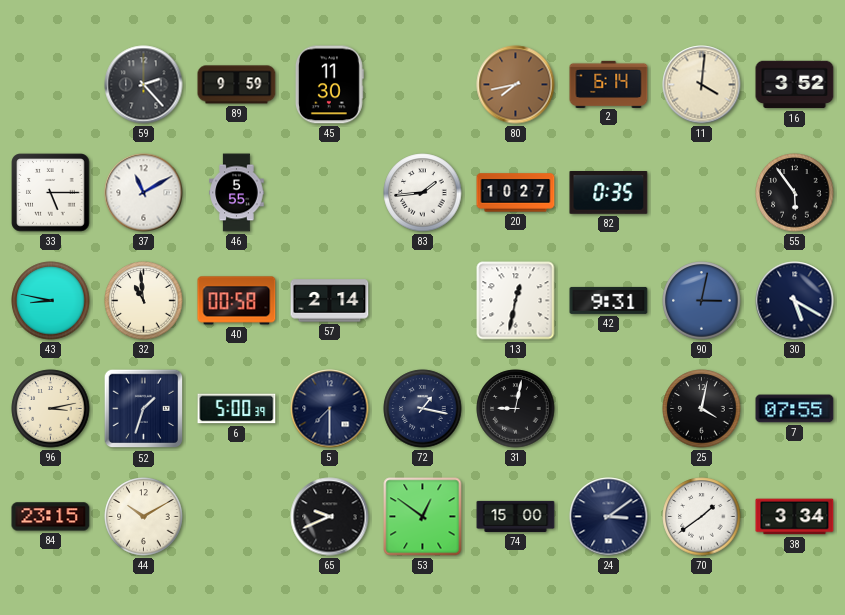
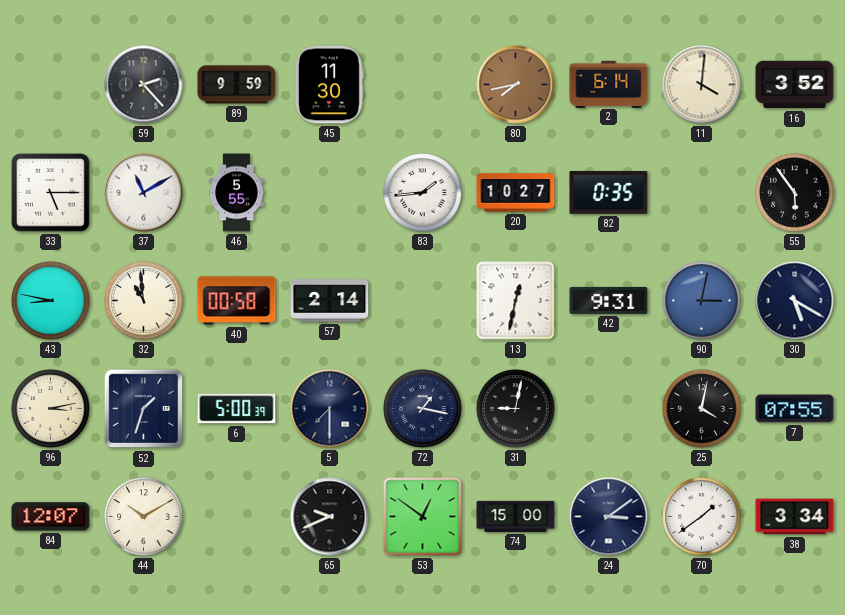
84: 23:15 -> 12:07
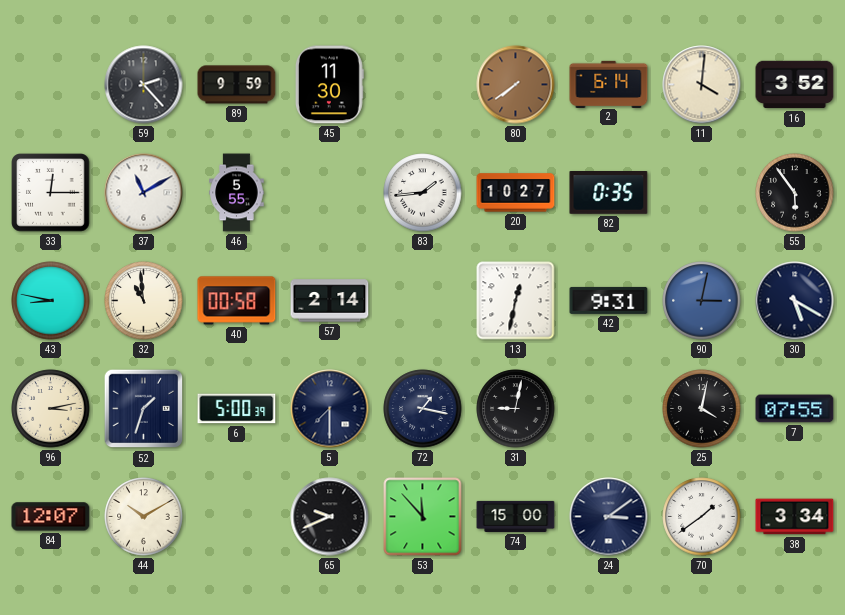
80: 7:43 -> 7:39
33: 5:15 -> 12:15
53: 12:51 -> 11:53
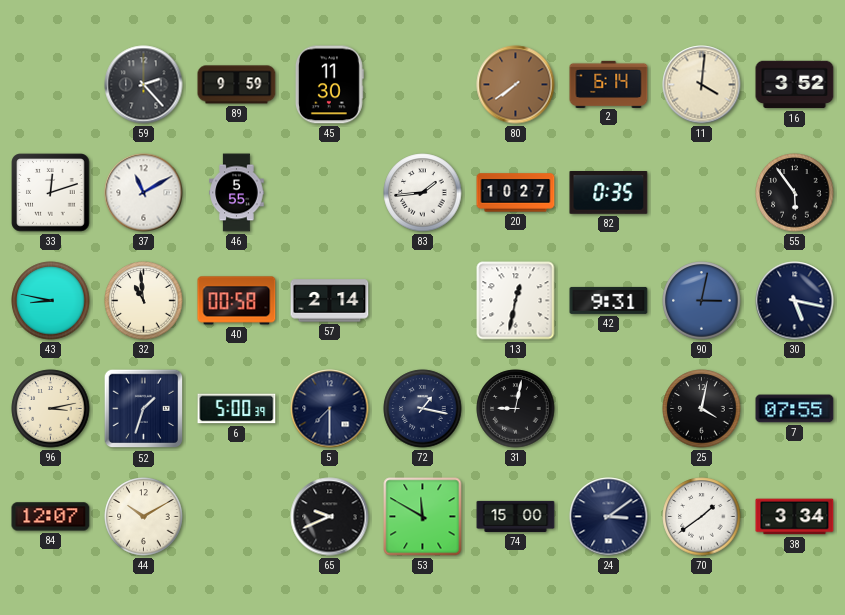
33: 12:15 -> 12:12
30: 5:20 -> 5:17
53: 11:53 -> 11:50
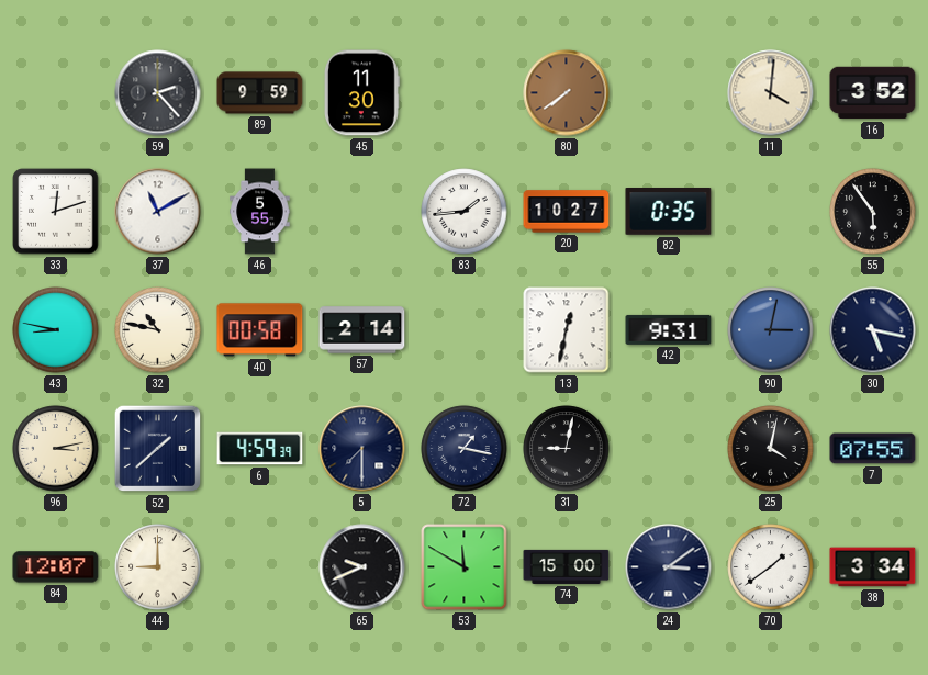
2: 6:14 -> none
32: 10:59 -> 10:47
52: 1:33 -> 1:38
6: 5:00 -> 4:59
44: 10:10 -> 9:00
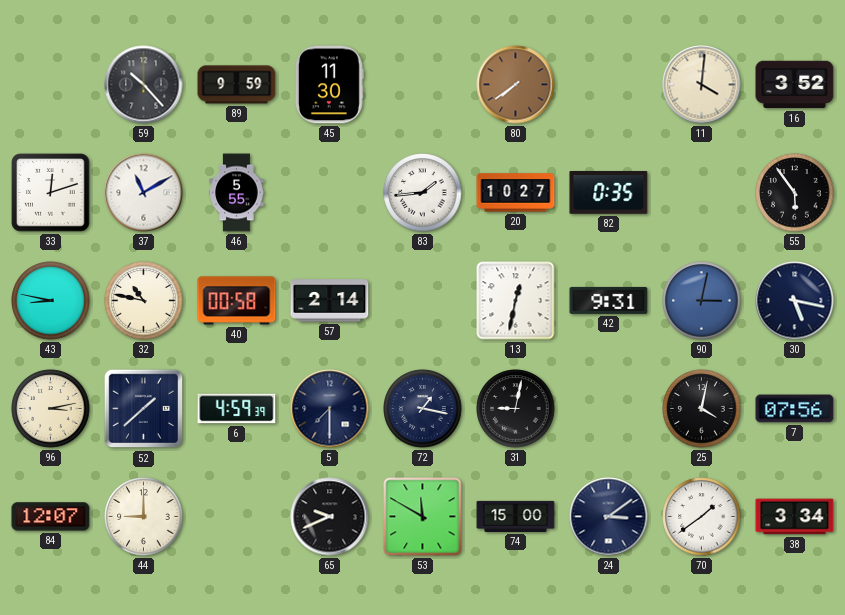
59: 2:23 -> 10:23
7: 07:55 -> 07:56
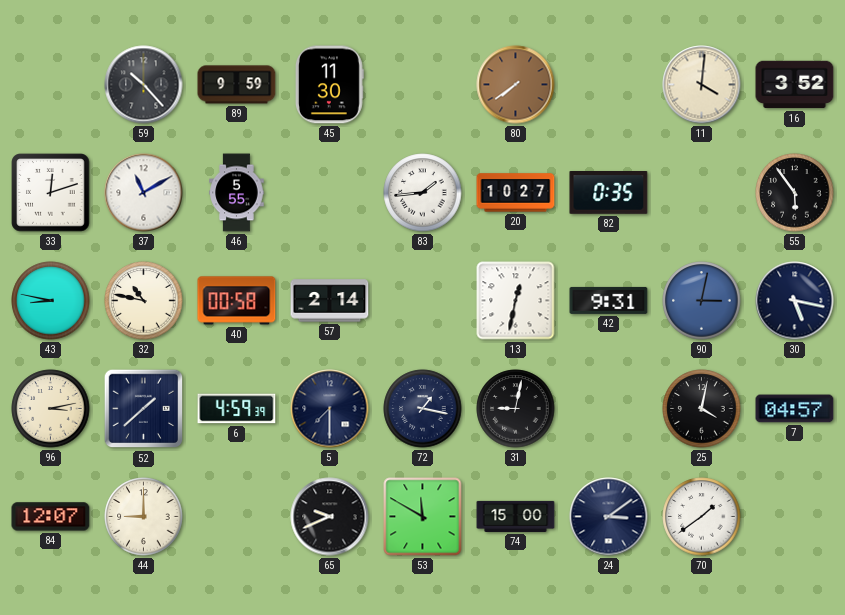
7: 07:56 -> 04:57
38: 3:34 -> none
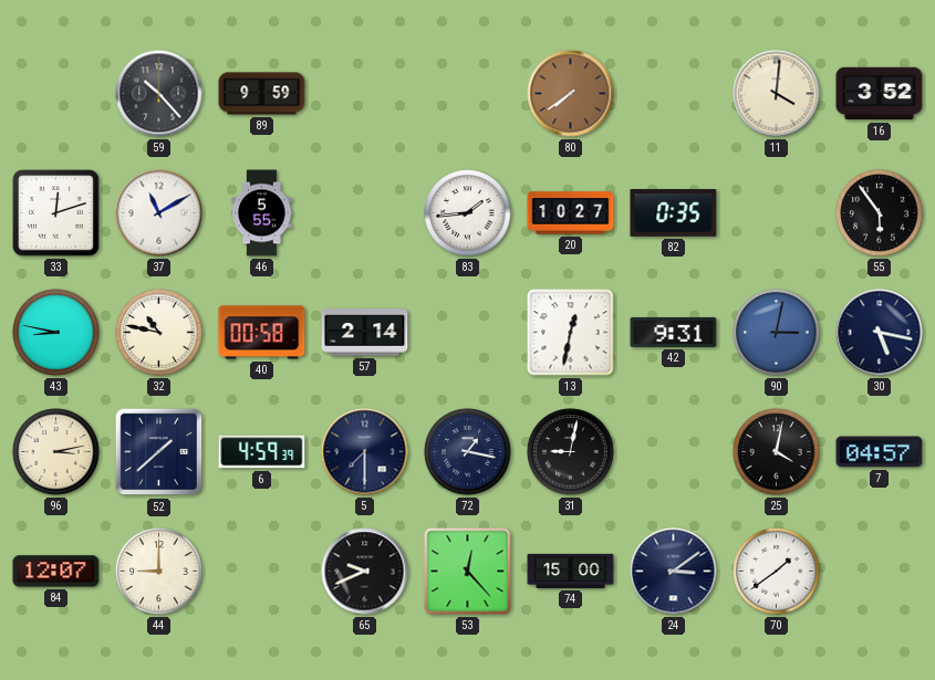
45: 11:30 -> none
53: 11:50 -> 12:23
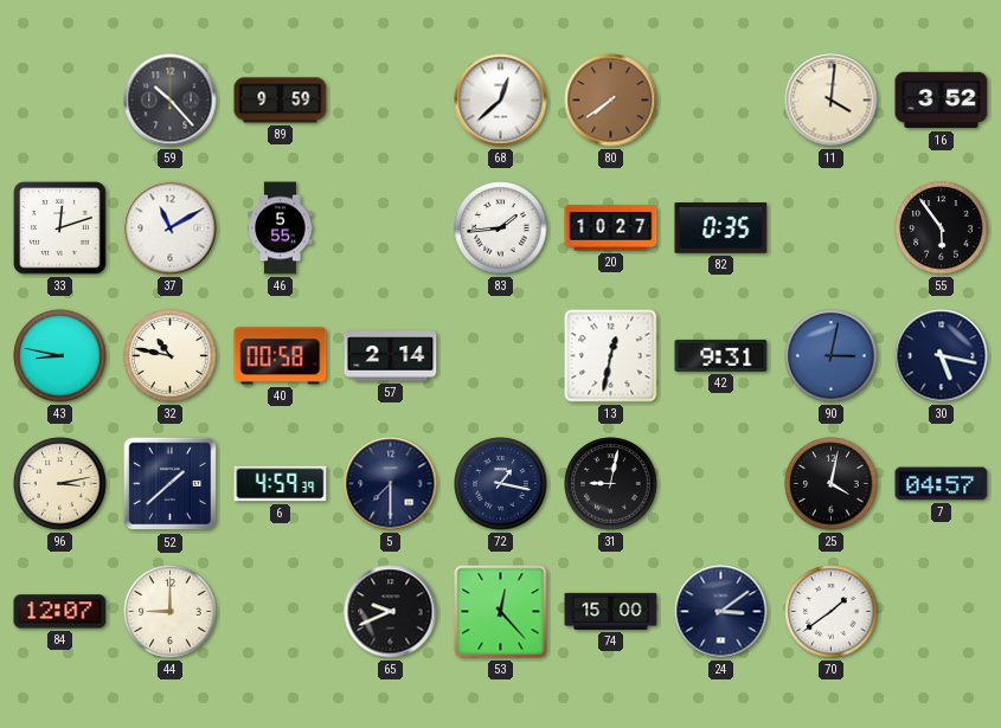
68: none -> 12:38
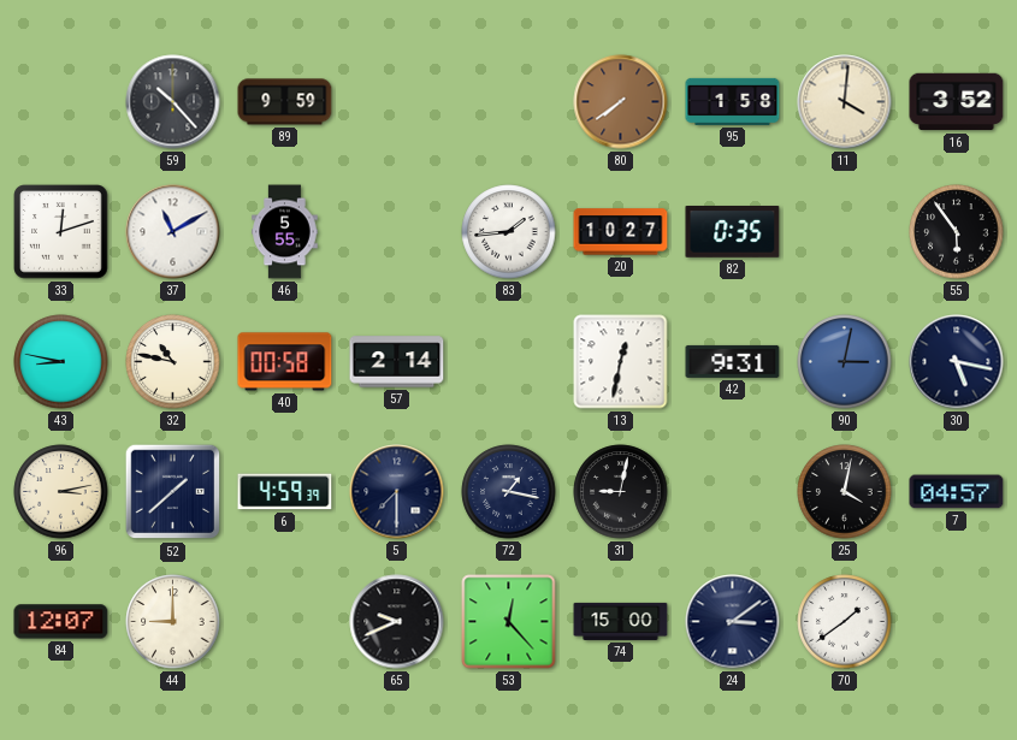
68: 12:38 -> none
95: none -> 1:58
